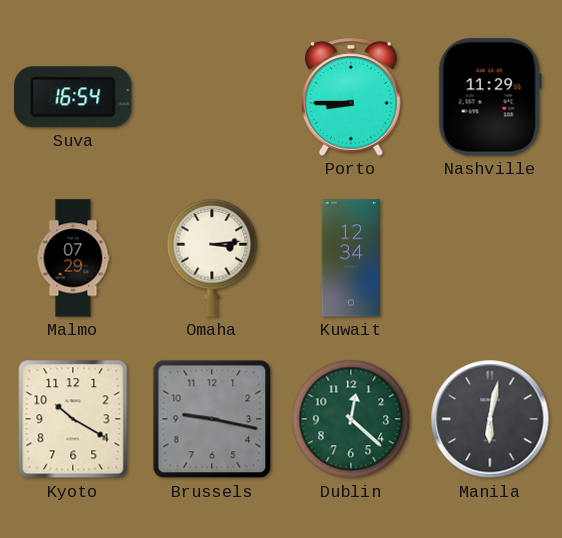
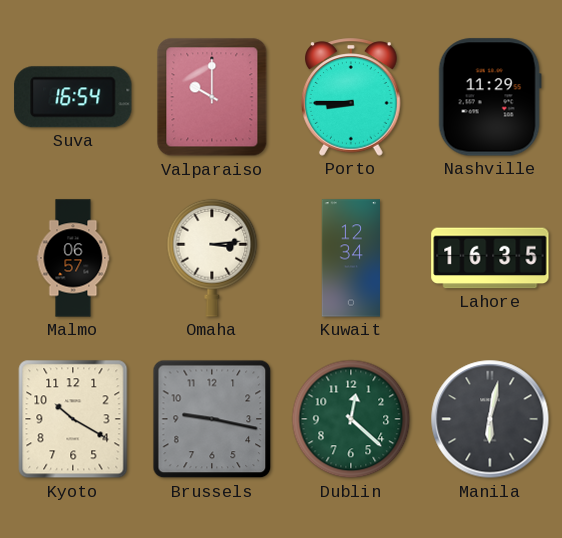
Valparaiso: none -> 10:00
Malmo: 07:29 -> 06:57
Lahore: none -> 16:35
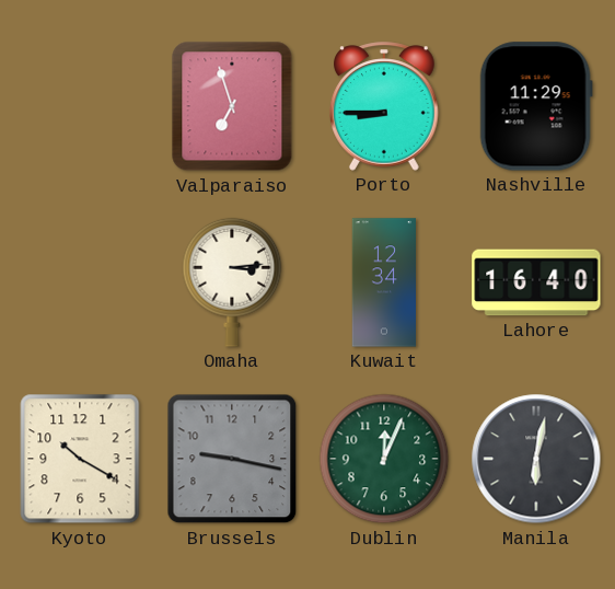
Suva: 16:54 -> none
Valparaiso: 10:00 -> 6:57
Malmo: 06:57 -> none
Lahore: 16:35 -> 16:40
Dublin: 12:22 -> 12:04
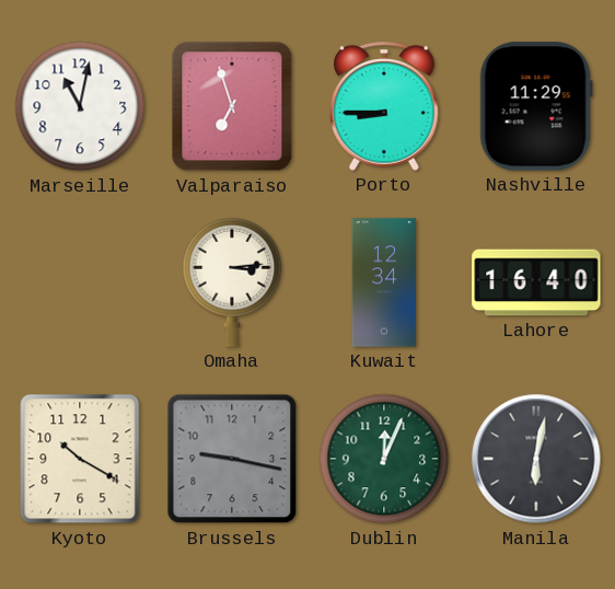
Marseille: none -> 11:02
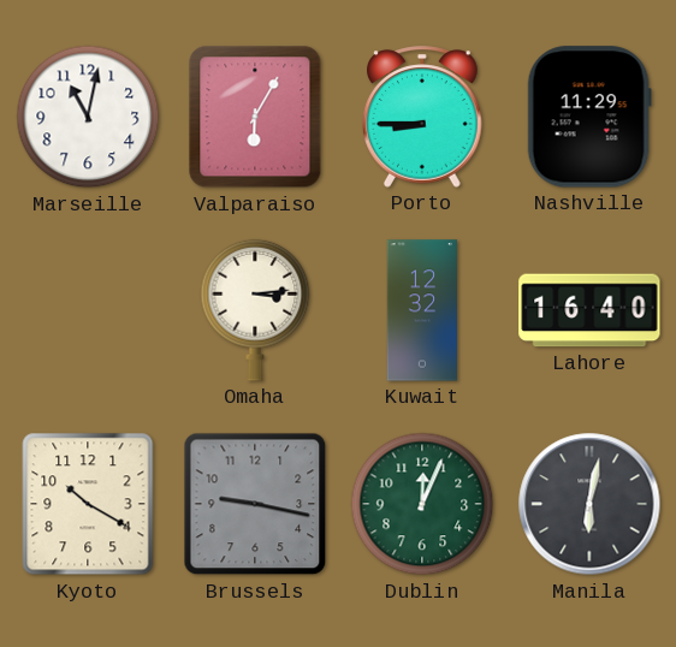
Valparaiso: 6:57 -> 6:05
Kuwait: 12:34 -> 12:32
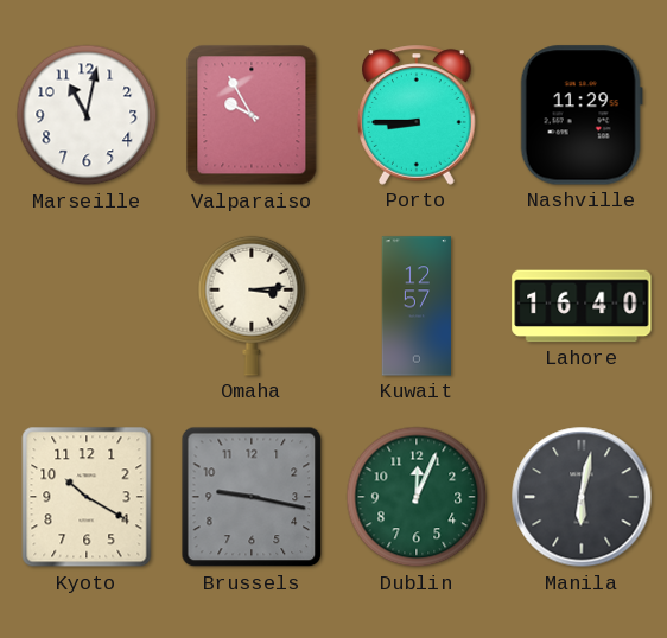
Valparaiso: 6:05 -> 9:55
Kuwait: 12:32 -> 12:57
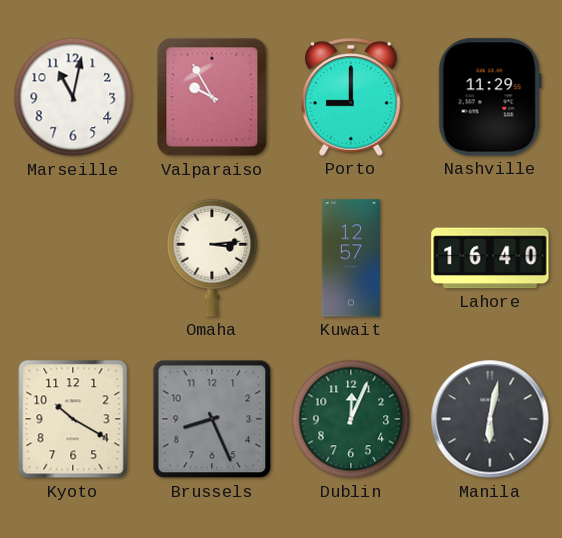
Porto: 8:45 -> 9:00
Brussels: 9:17 -> 8:26
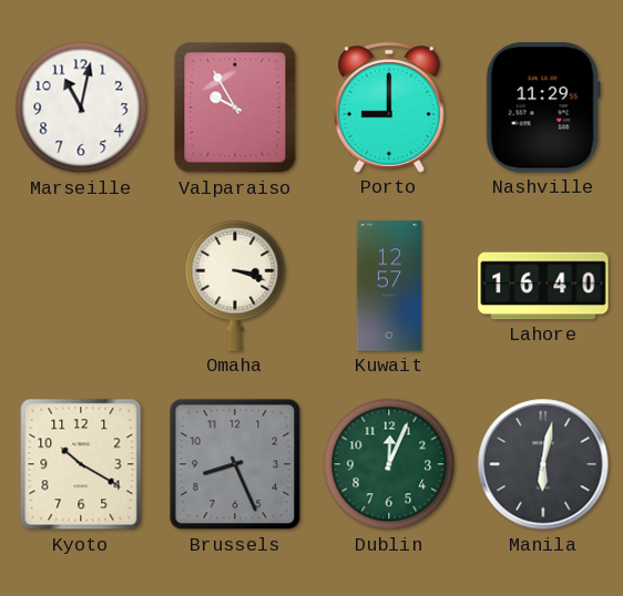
Omaha: 3:14 -> 3:18
